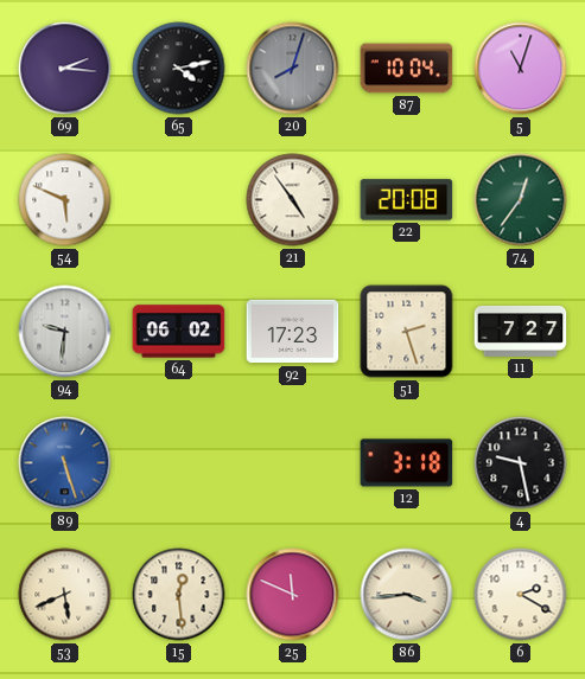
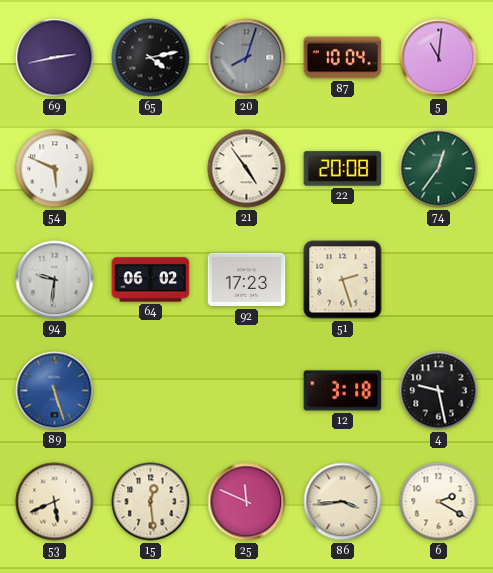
69: 2:16 -> 2:43
5: 11:03 -> 11:01
11: 7:27 -> none
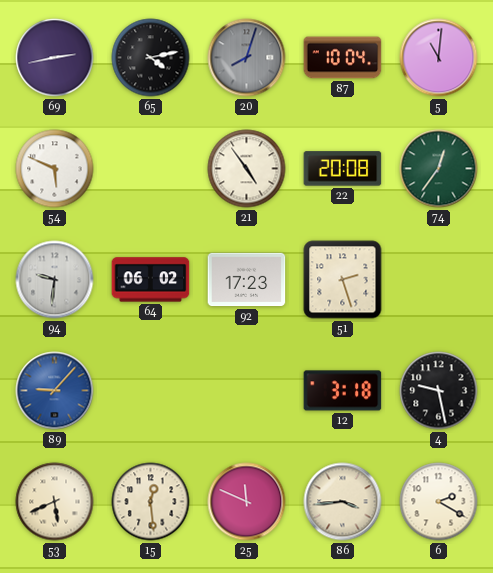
89: 5:27 -> 9:07
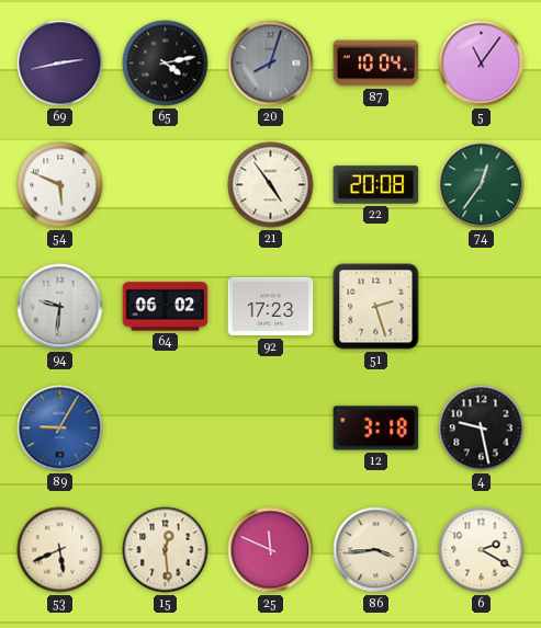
5: 11:01 -> 11:06
89: 9:07 -> 9:05
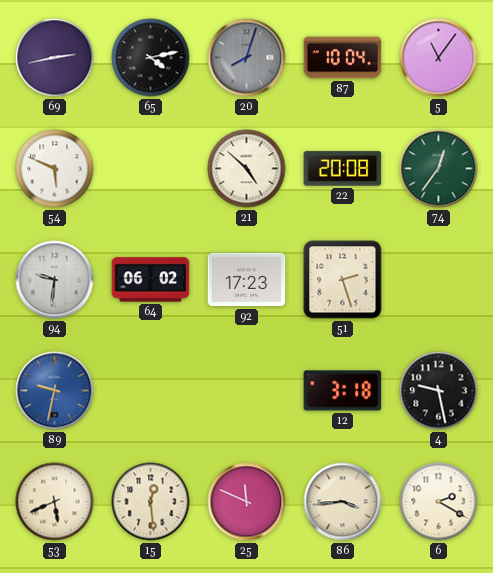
21: 4:54 -> 4:52
89: 9:05 -> 9:32
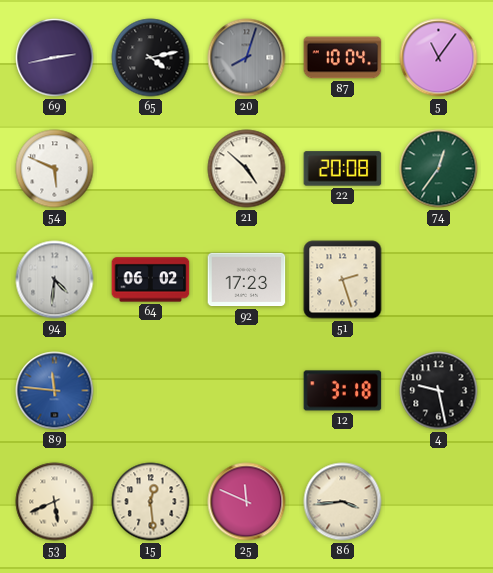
94: 9:31 -> 4:31
89: 9:32 -> 11:46
6: 2:20 -> none
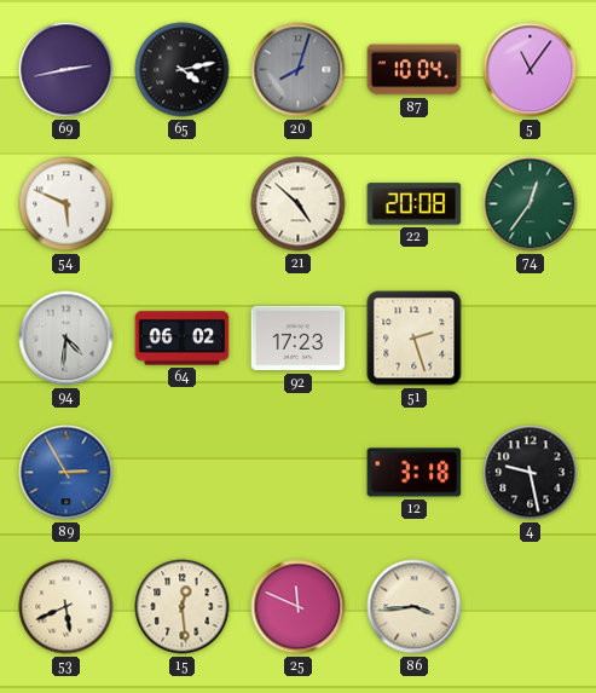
89: 11:46 -> 2:55
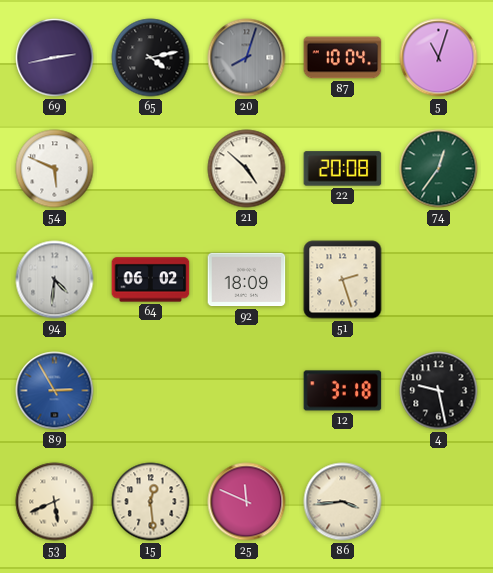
5: 11:06 -> 11:03
92: 17:23 -> 18:09
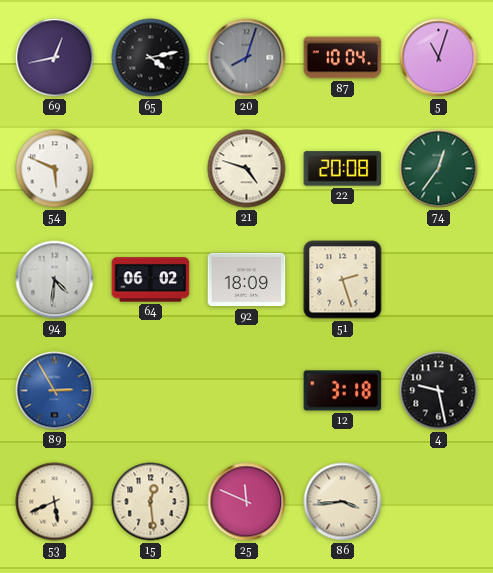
69: 2:43 -> 12:43
21: 4:52 -> 4:48
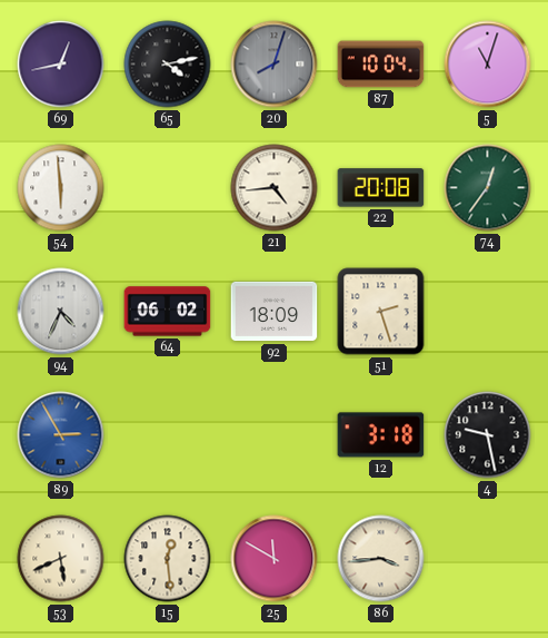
54: 5:49 -> 5:59
21: 4:48 -> 4:44
94: 4:31 -> 4:34
25: 11:49 -> 11:50
